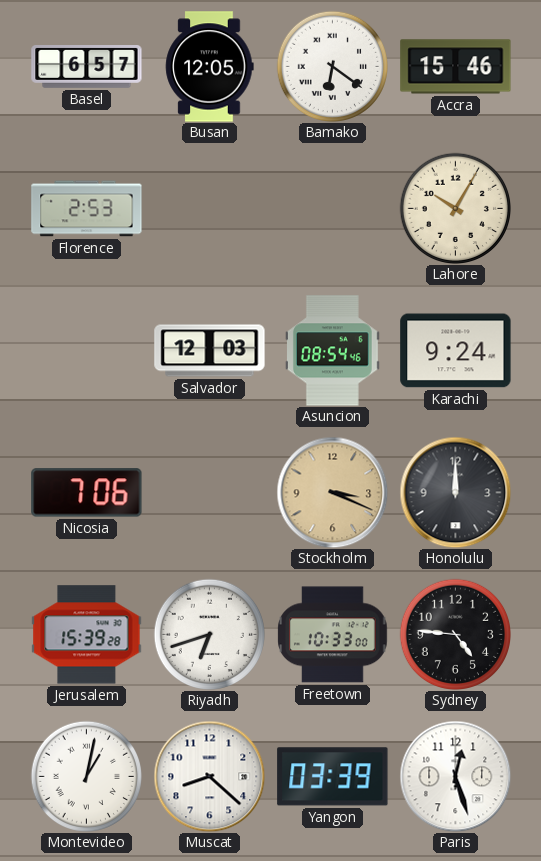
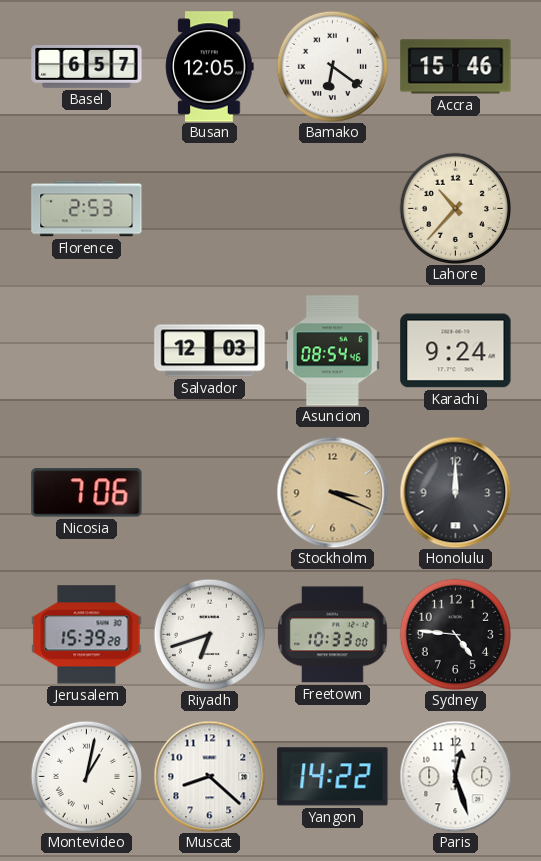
Lahore: 10:05 -> 10:37
Yangon: 03:39 -> 14:22
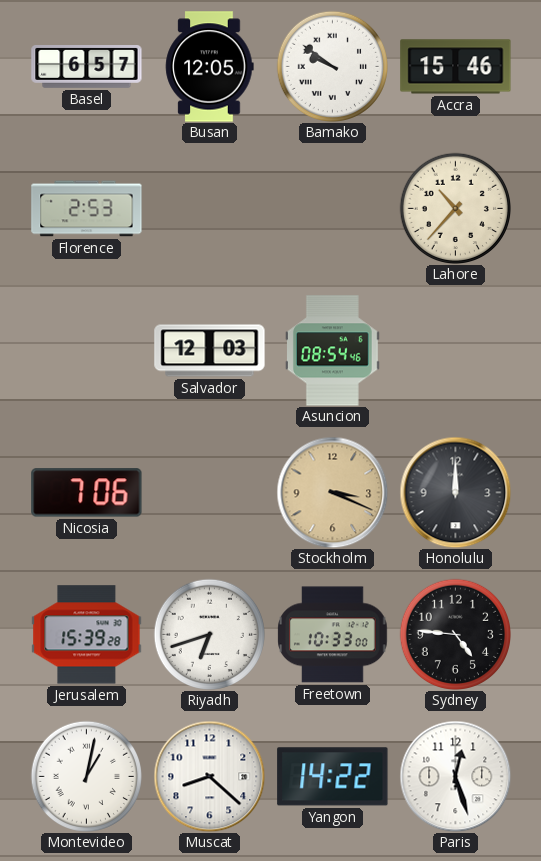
Bamako: 6:21 -> 9:51
Karachi: 9:24 -> none
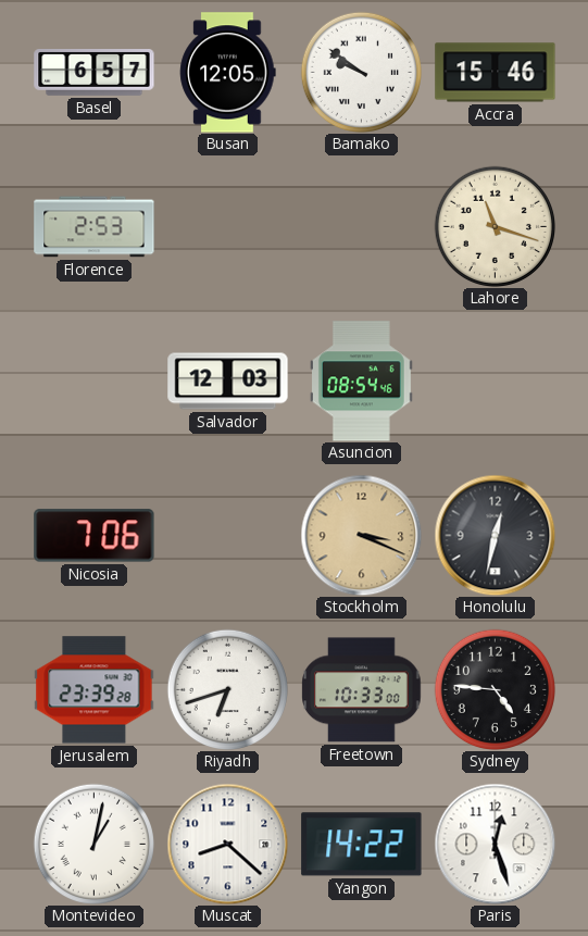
Lahore: 10:37 -> 11:18
Honolulu: 12:00 -> 12:32
Jerusalem: 15:39 -> 23:39
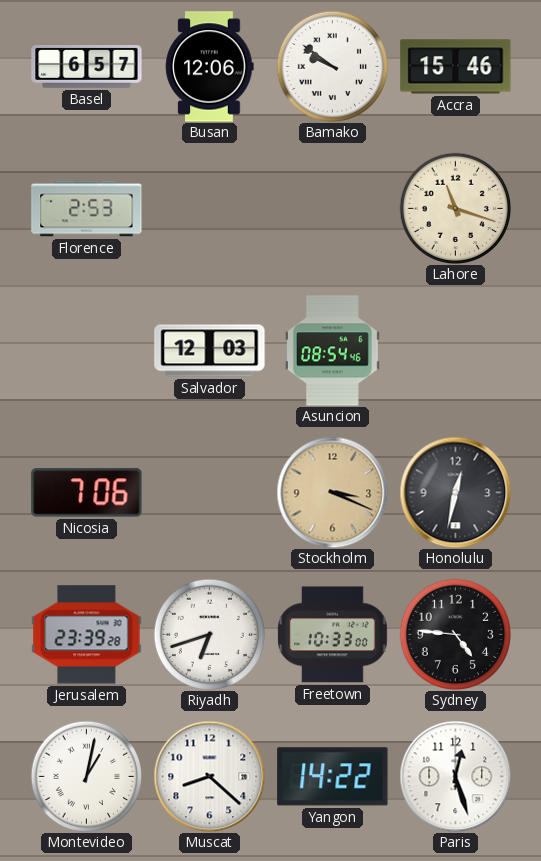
Busan: 12:05 -> 12:06
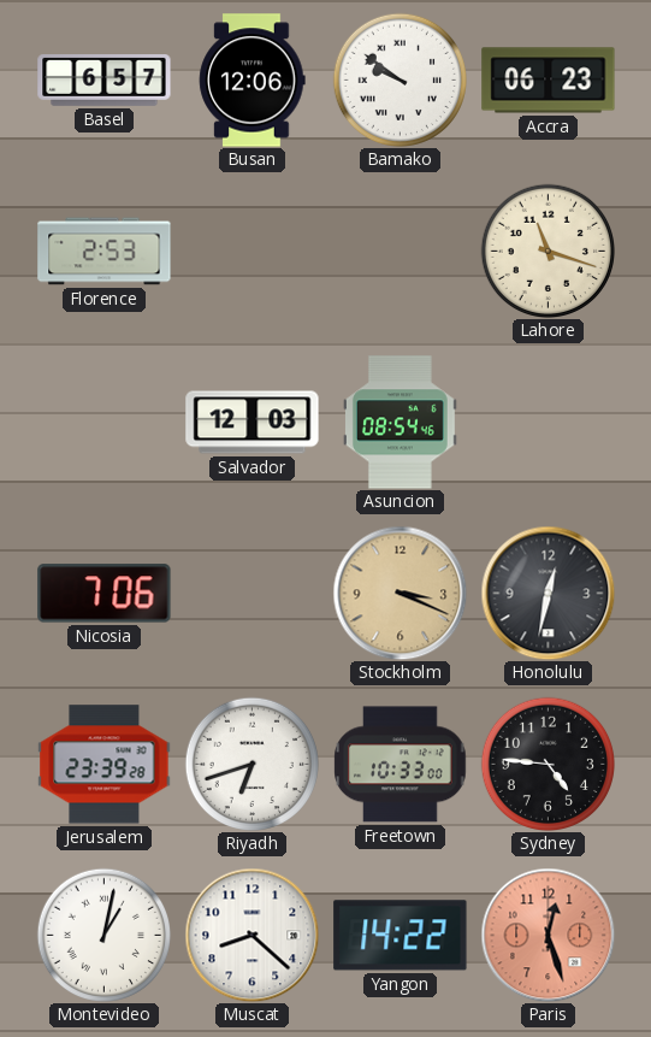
Accra: 15:46 -> 06:23
Paris dial: white -> salmon
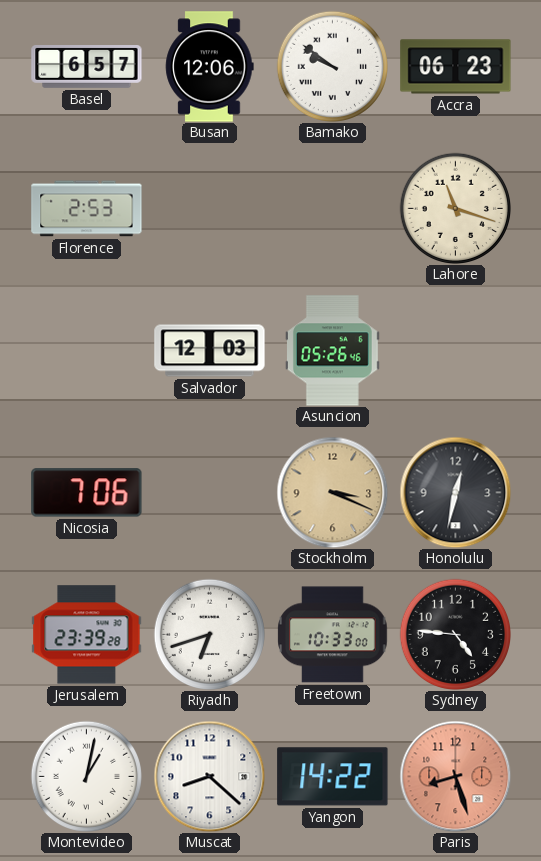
Asuncion: 08:54 -> 05:26
Paris: 12:27 -> 8:27
